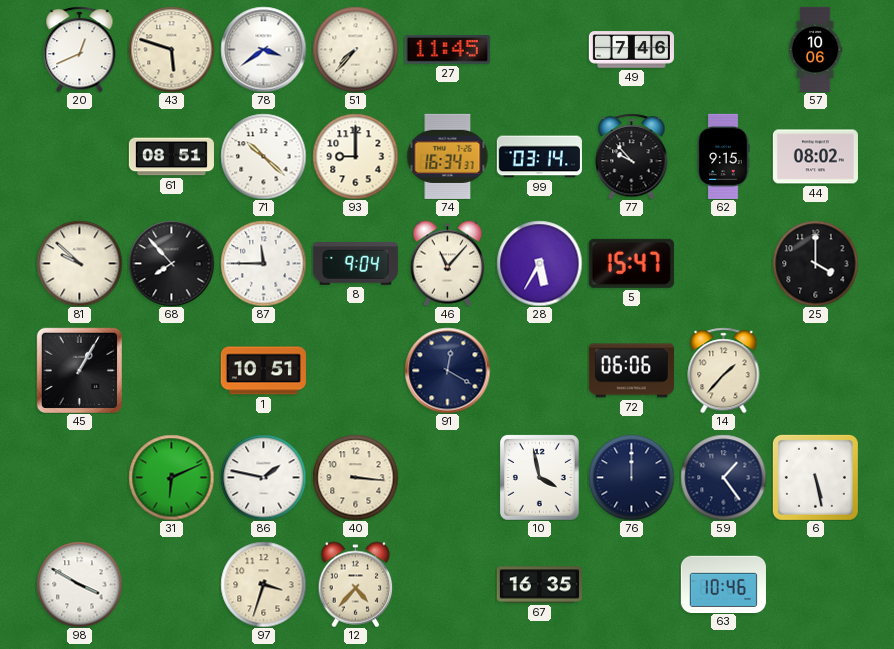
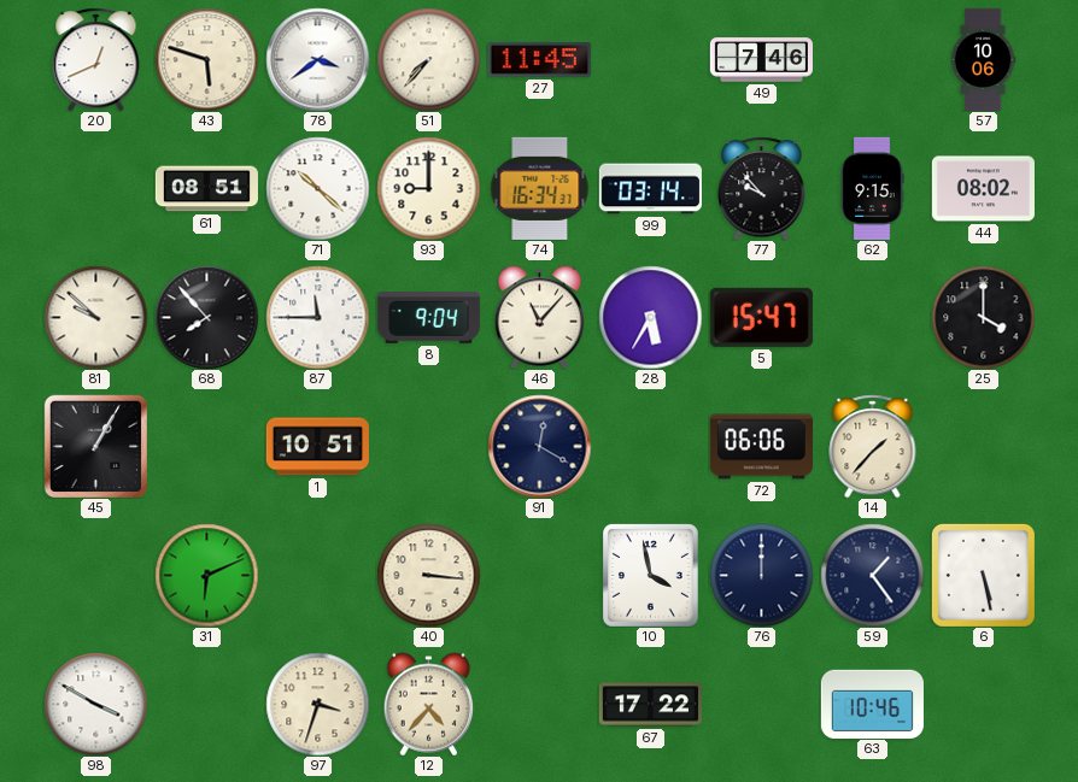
86: 1:47 -> none
67: 16:35 -> 17:22
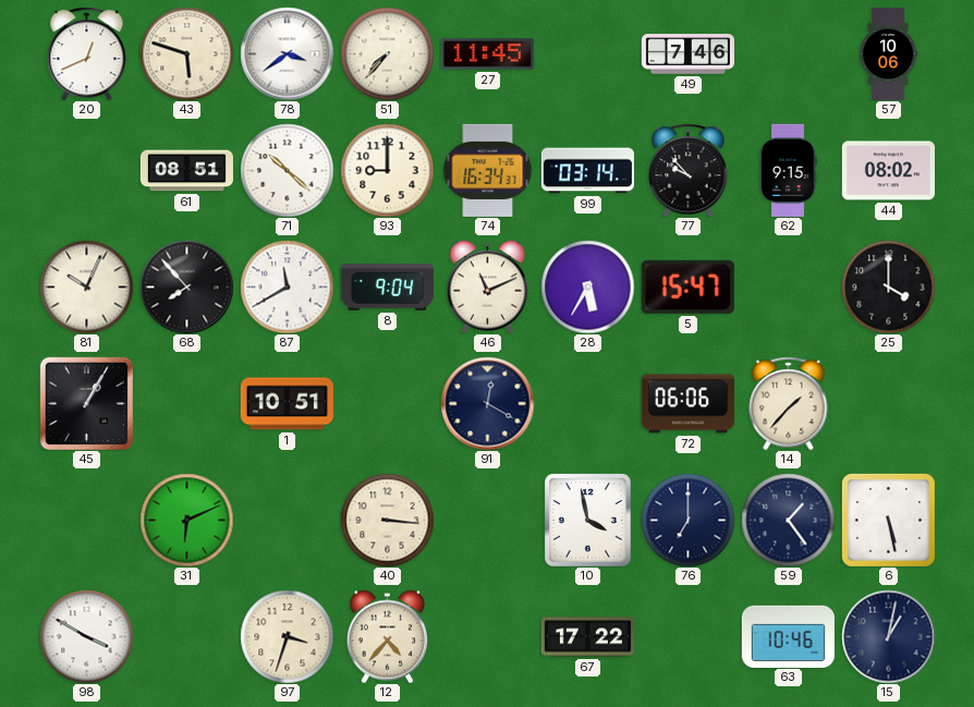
81: 9:52 -> 10:04
87: 11:45 -> 11:40
46: 11:07 -> 11:11
76: 12:00 -> 7:00
15: none -> 1:02
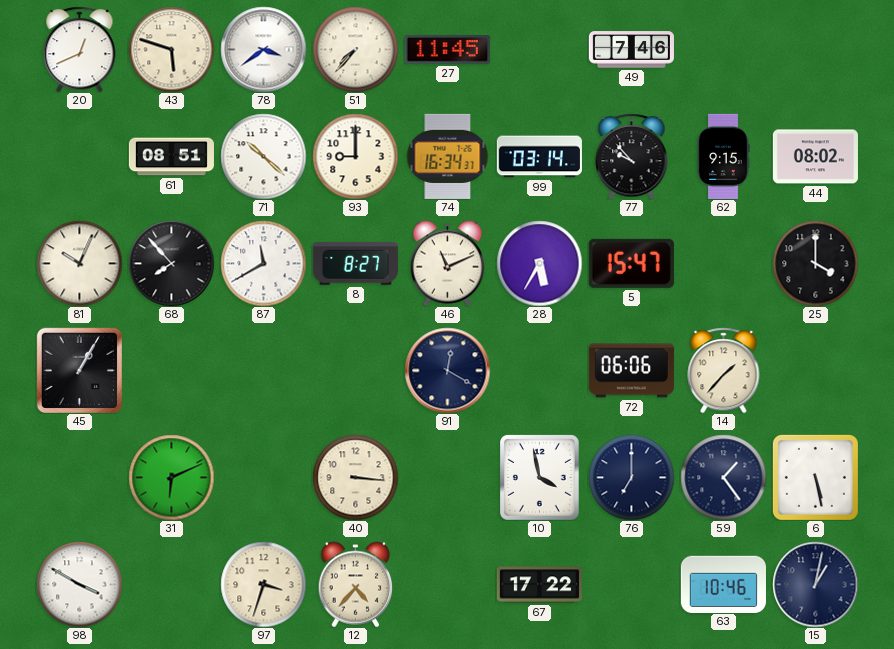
57: 10:06 -> none
8: 9:04 -> 8:27
1: 10:51 -> none
